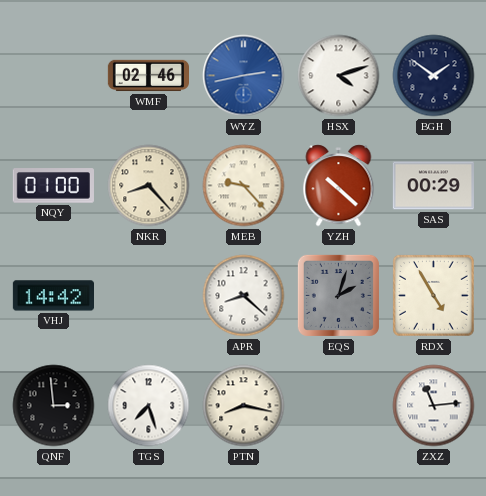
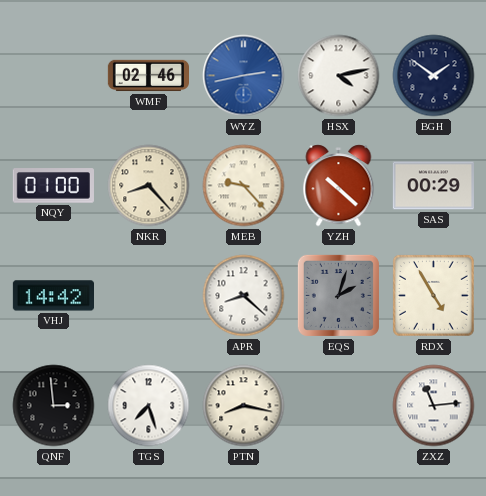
HSX: 4:12 -> 4:13
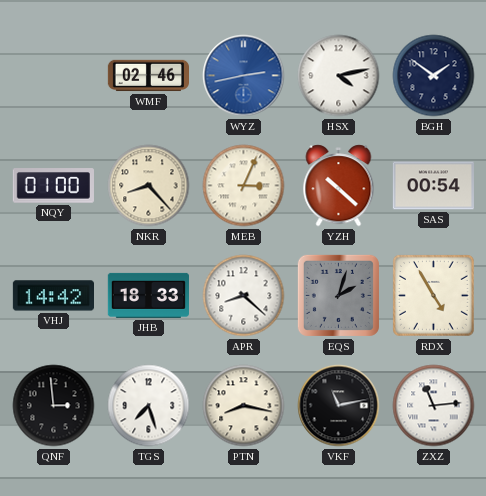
MEB: 9:23 -> 3:04
SAS: 00:29 -> 00:54
JHB: none -> 18:33
VKF: none -> 11:13
